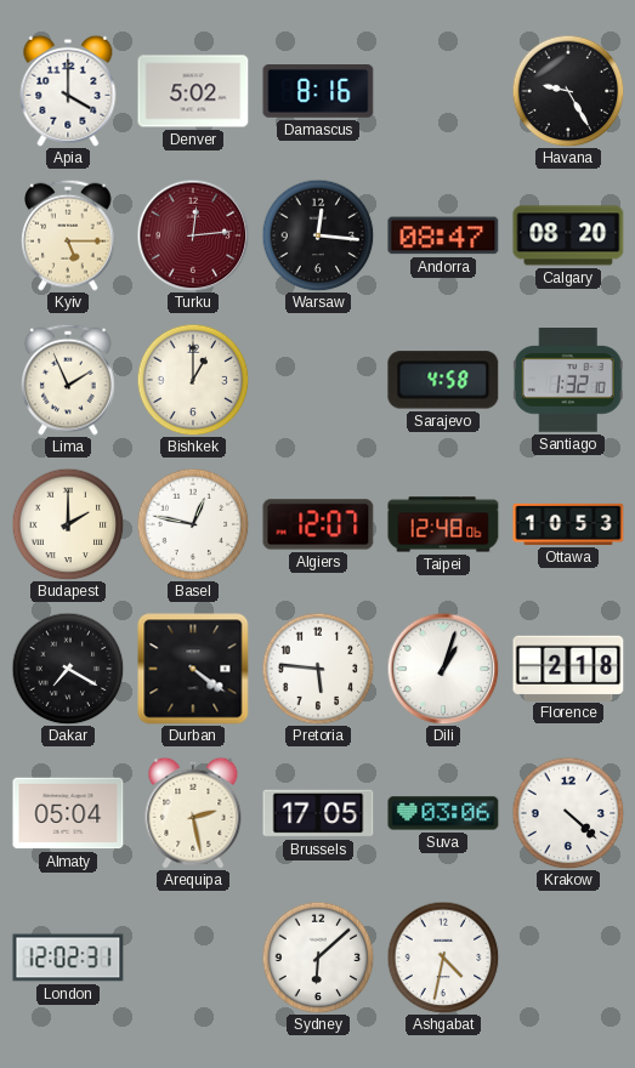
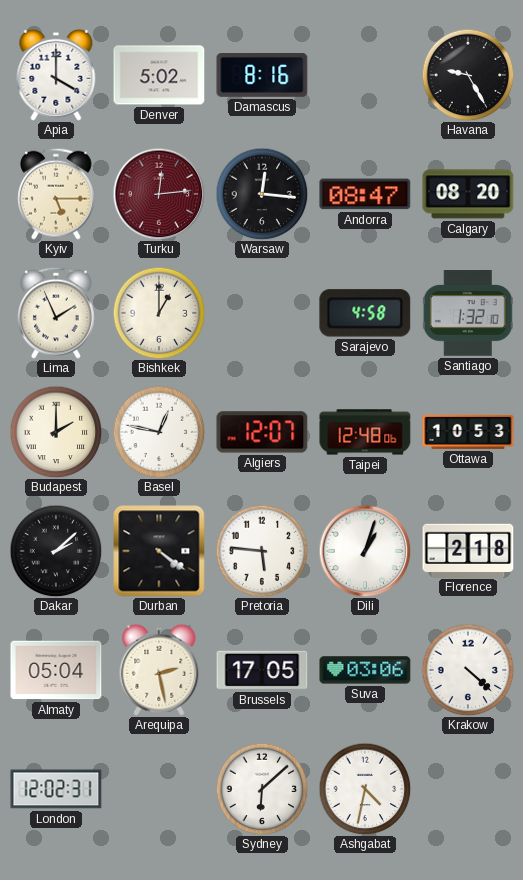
Dakar: 7:20 -> 2:08
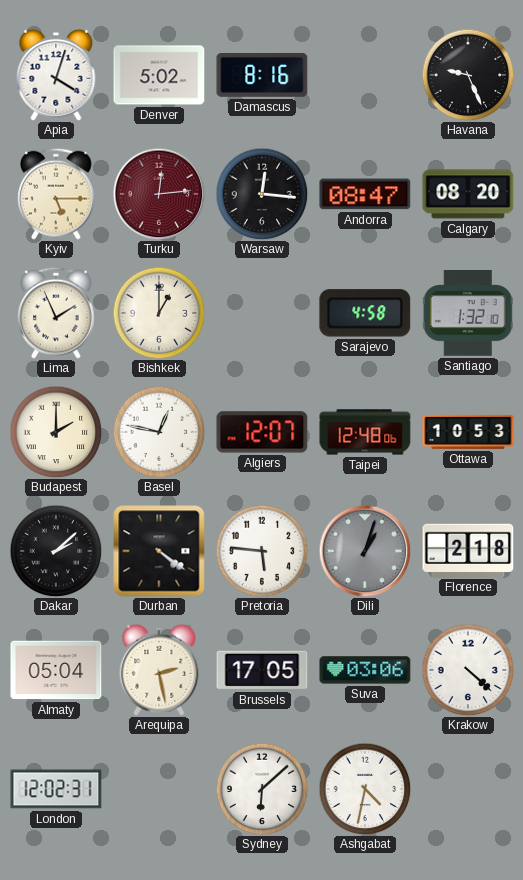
Apia: 4:00 -> 4:03
Havana: 9:25 -> 9:26
Dili dial: white -> grey
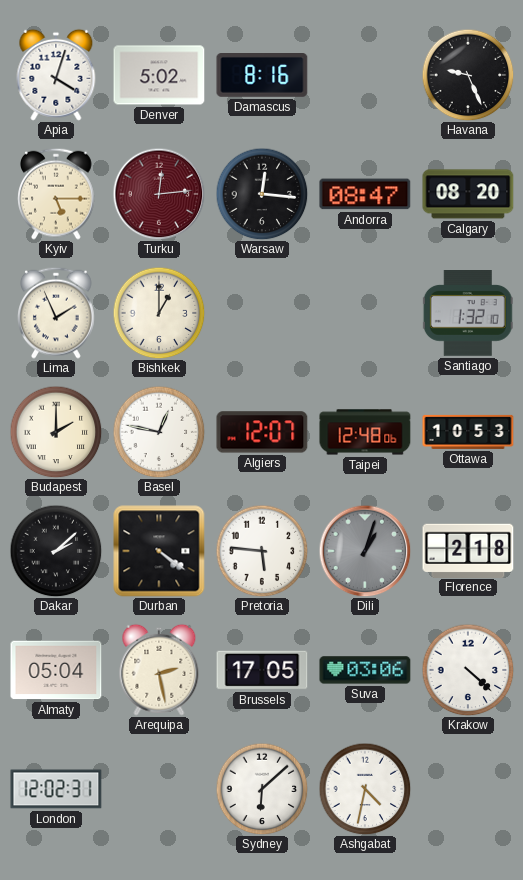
Sarajevo: 4:58 -> none
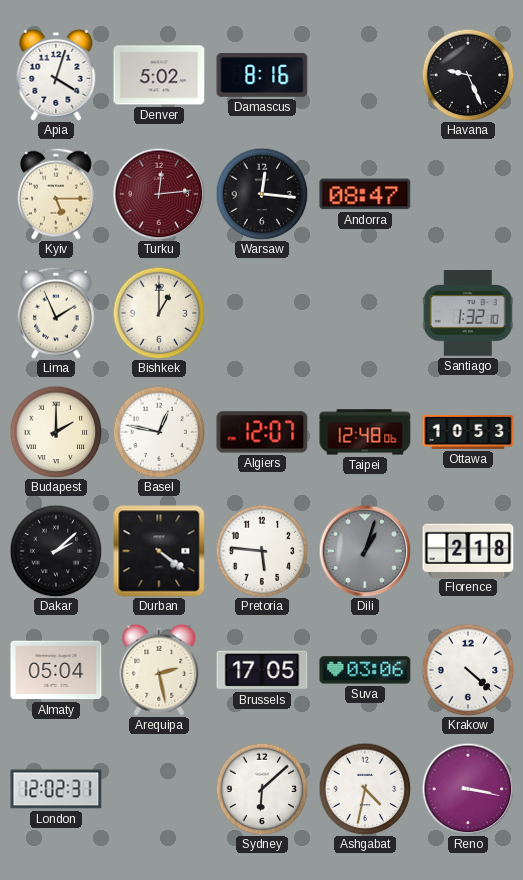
Calgary: 08:20 -> none
Reno: none -> 3:17
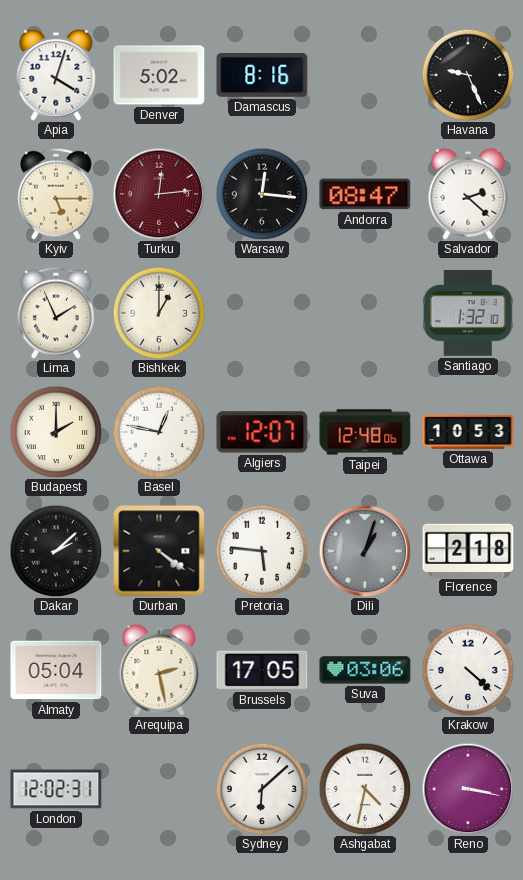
Salvador: none -> 2:22
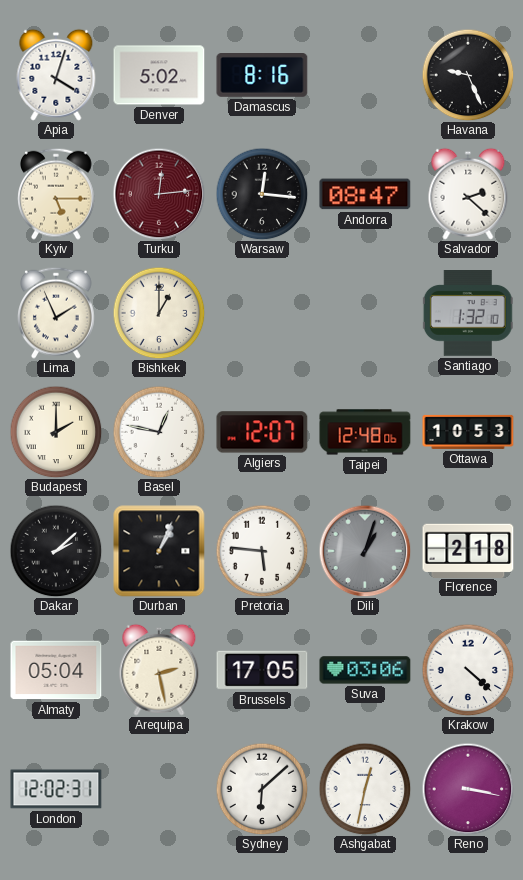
Durban: 4:21 -> 1:04
Ashgabat: 4:32 -> 12:32
